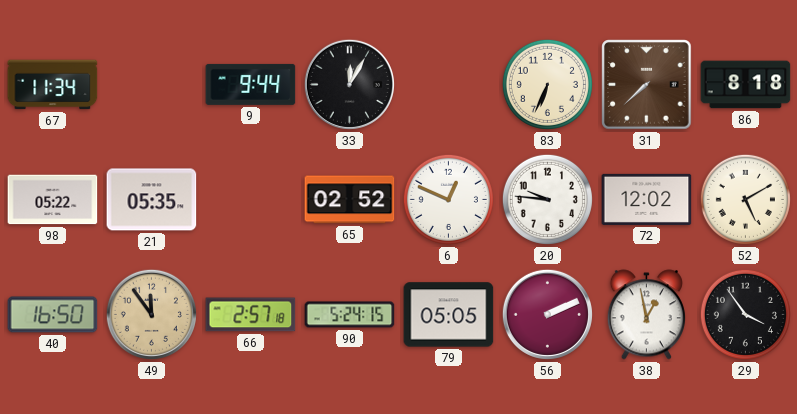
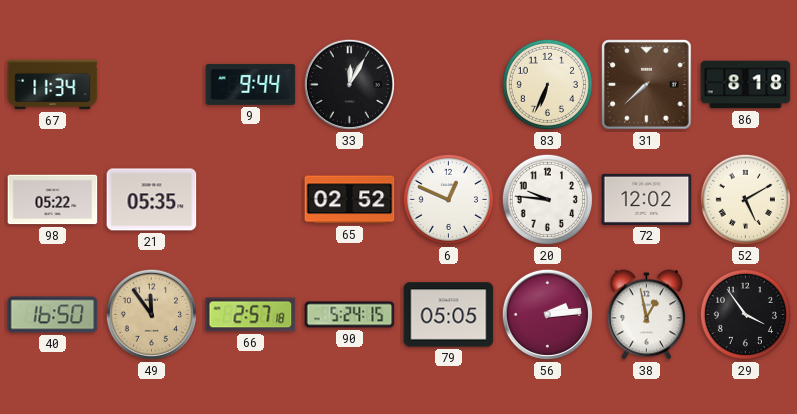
56: 2:11 -> 2:14
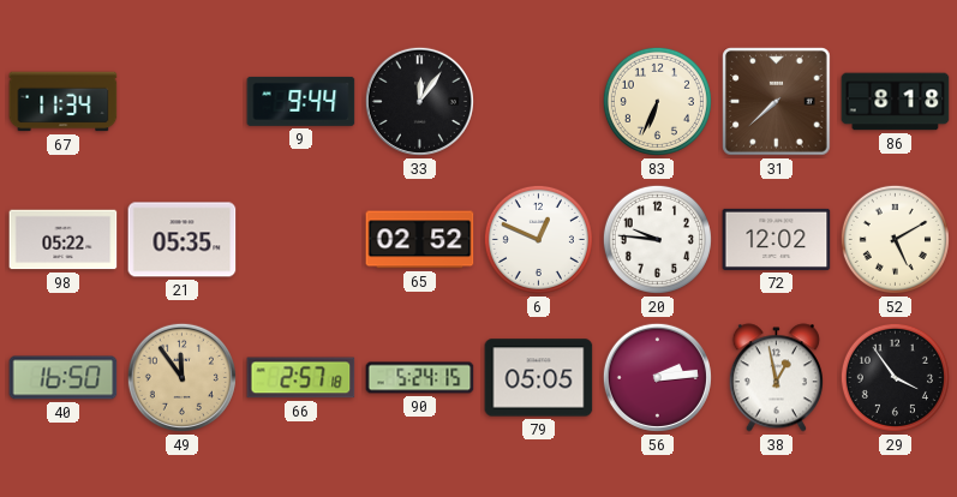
33: 12:05 -> 12:06
